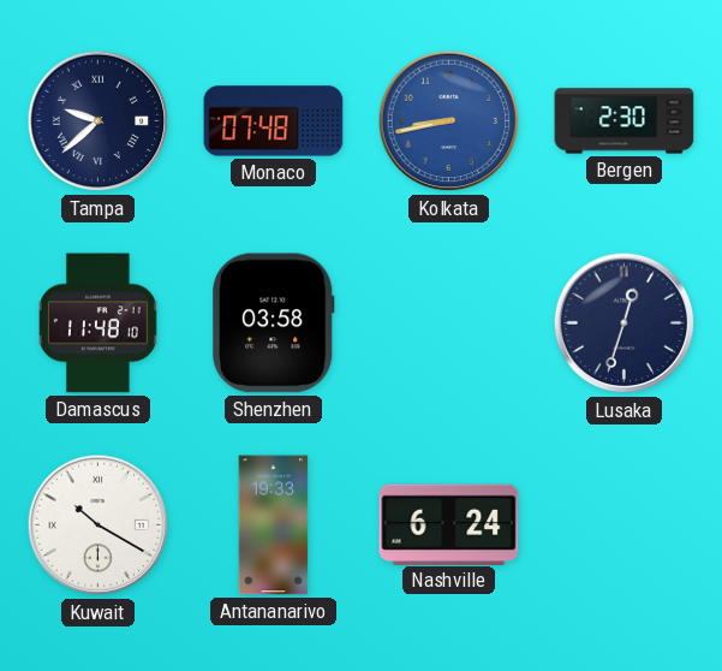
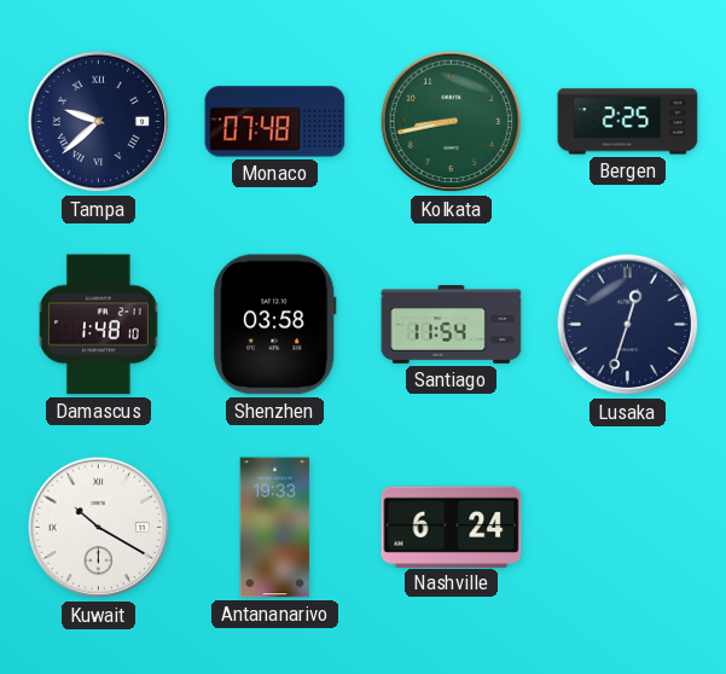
Kolkata dial: blue -> green
Bergen: 2:30 -> 2:25
Damascus: 11:48 -> 1:48
Santiago: none -> 11:54
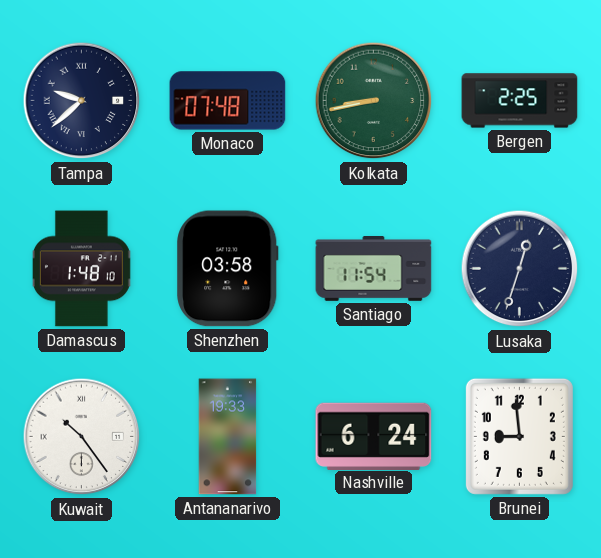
Kuwait: 10:20 -> 10:24
Brunei: none -> 8:59
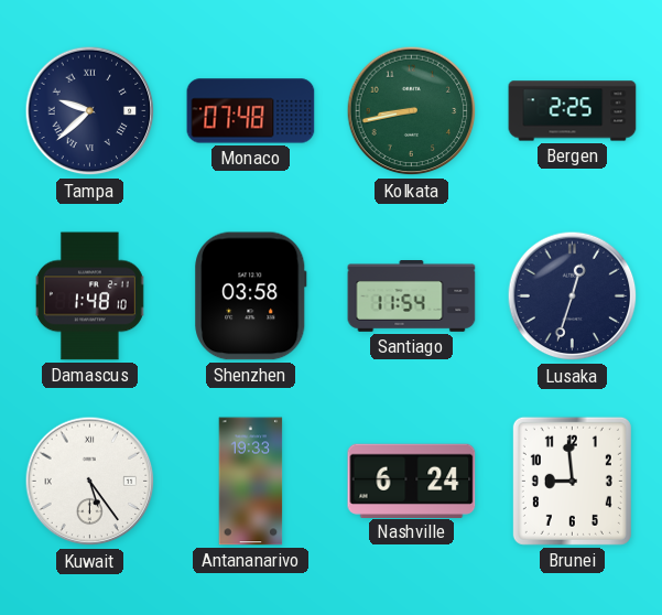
Kuwait: 10:24 -> 5:24
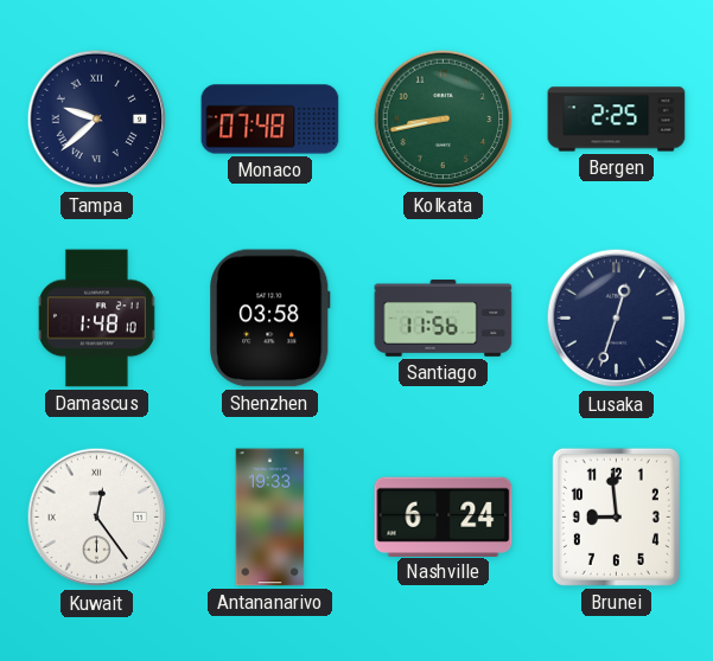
Santiago: 11:54 -> 11:56
Kuwait: 5:24 -> 12:24
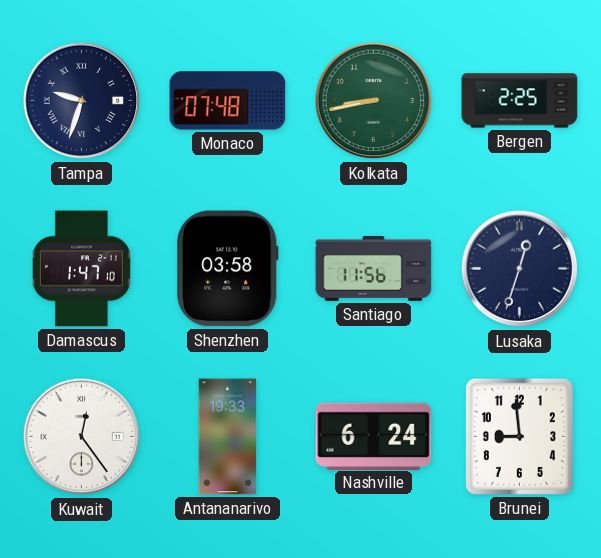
Tampa: 9:38 -> 9:33
Damascus: 1:48 -> 1:47
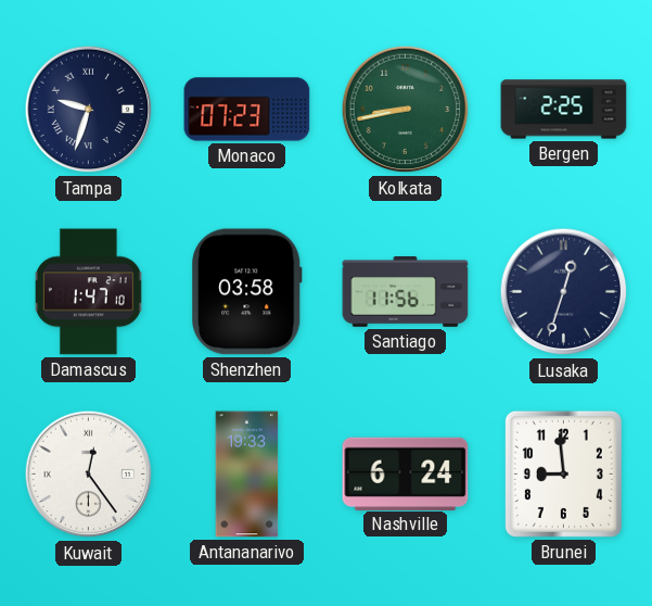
Monaco: 07:48 -> 07:23
